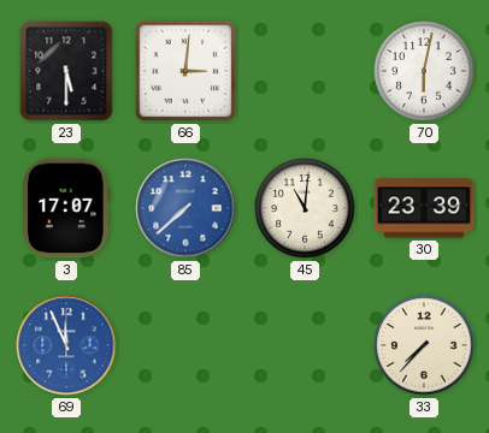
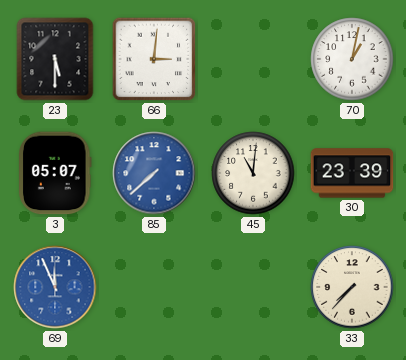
70: 6:02 -> 1:02
3: 17:07 -> 05:07
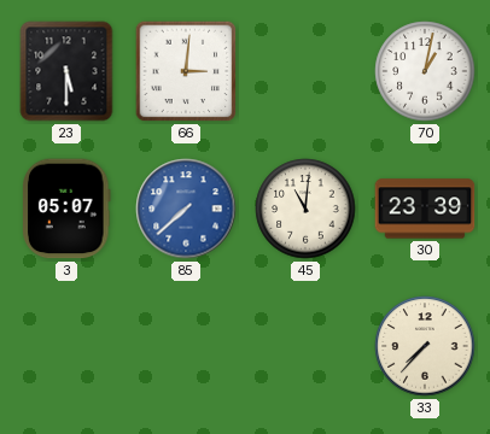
69: 11:56 -> none
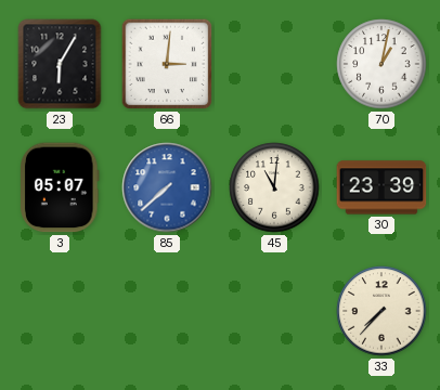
23: 5:30 -> 6:05
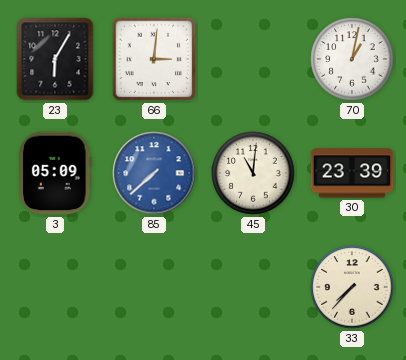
3: 05:07 -> 05:09
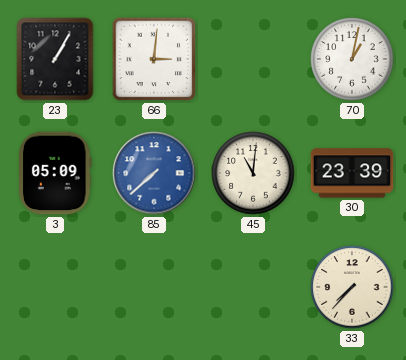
23: 6:05 -> 1:05
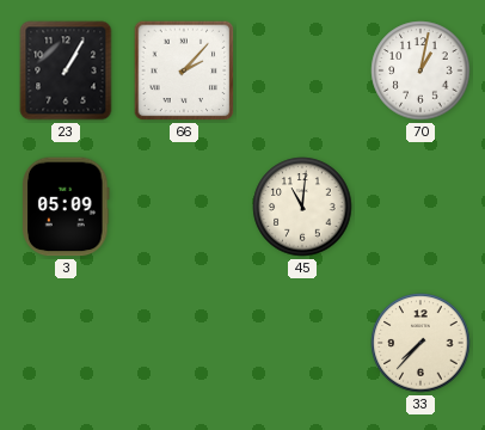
66: 3:01 -> 2:07
85: 7:38 -> none
30: 23:39 -> none
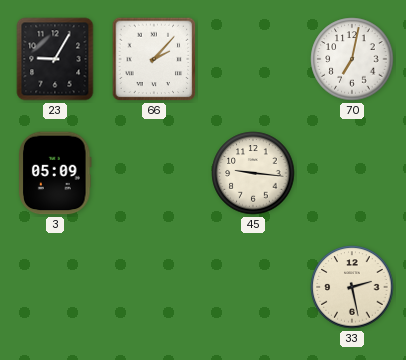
23: 1:05 -> 9:05
70: 1:02 -> 7:02
45: 11:01 -> 9:16
33: 7:37 -> 2:28
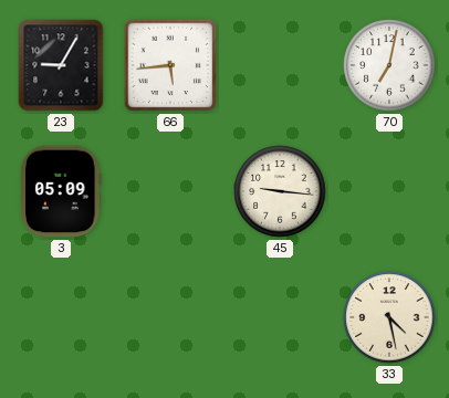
66: 2:07 -> 5:44
33: 2:28 -> 4:28
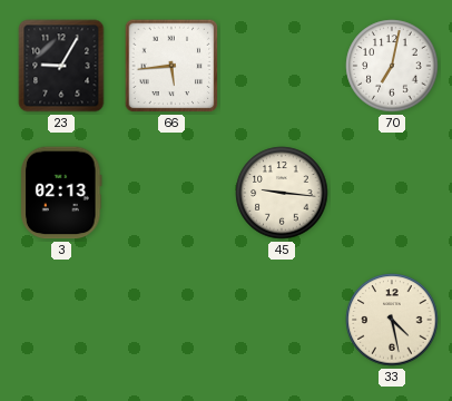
3: 05:09 -> 02:13
